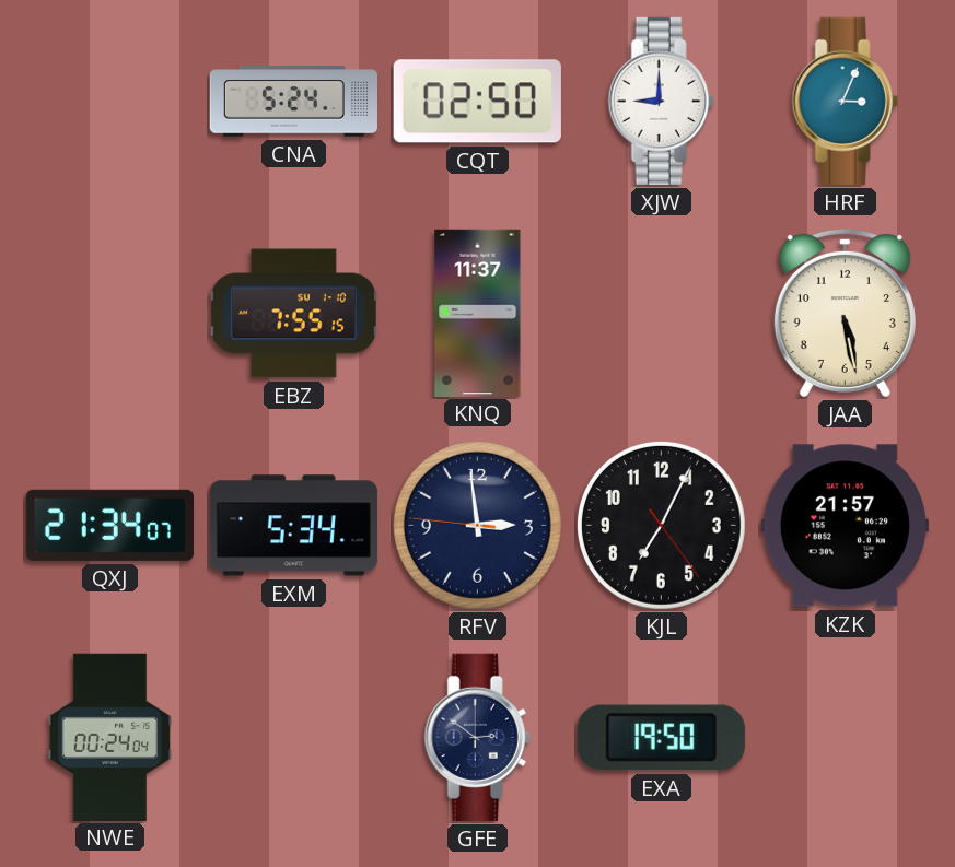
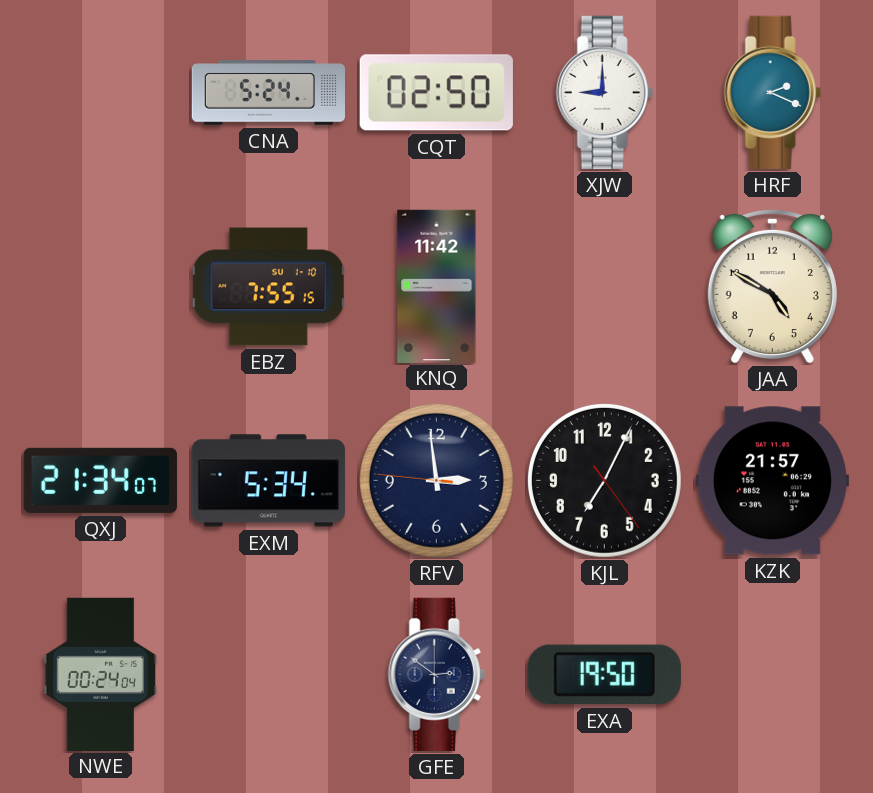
HRF: 3:04 -> 2:19
KNQ: 11:37 -> 11:42
JAA: 5:28 -> 4:50
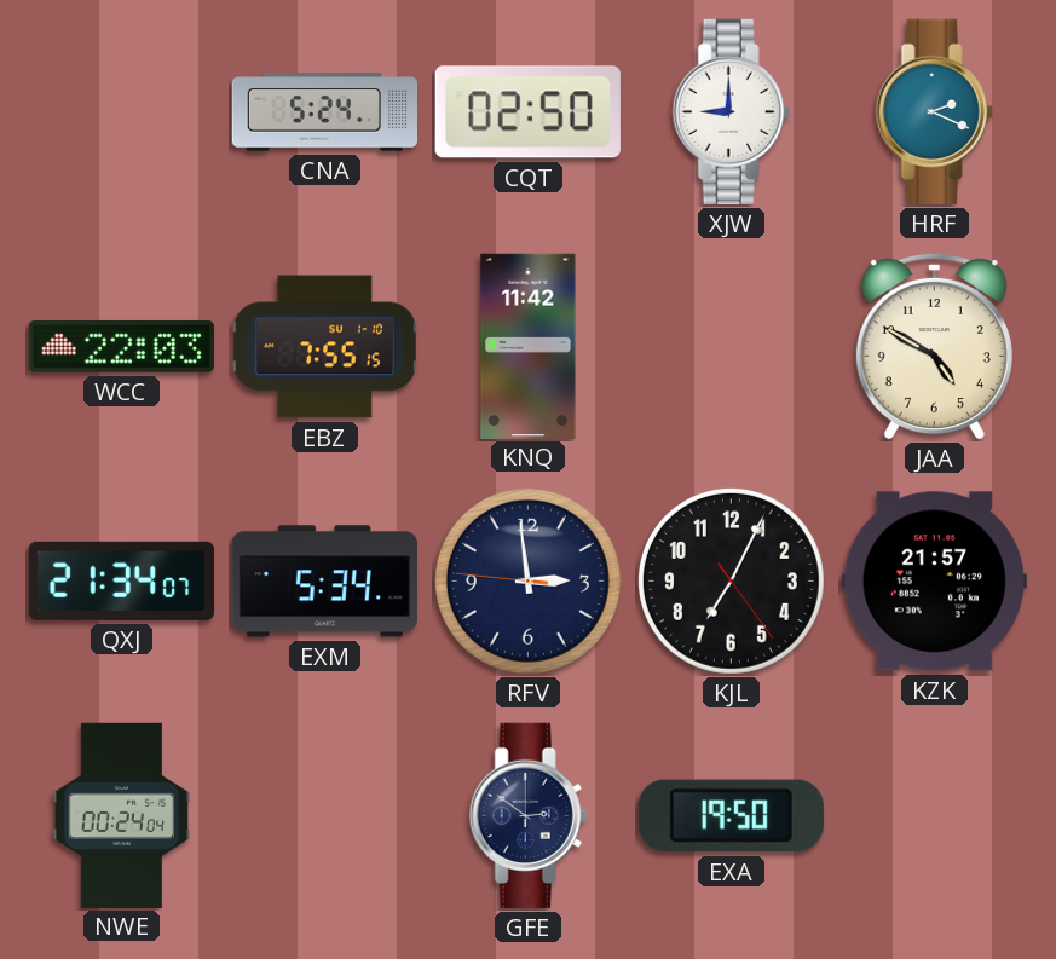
WCC: none -> 22:03
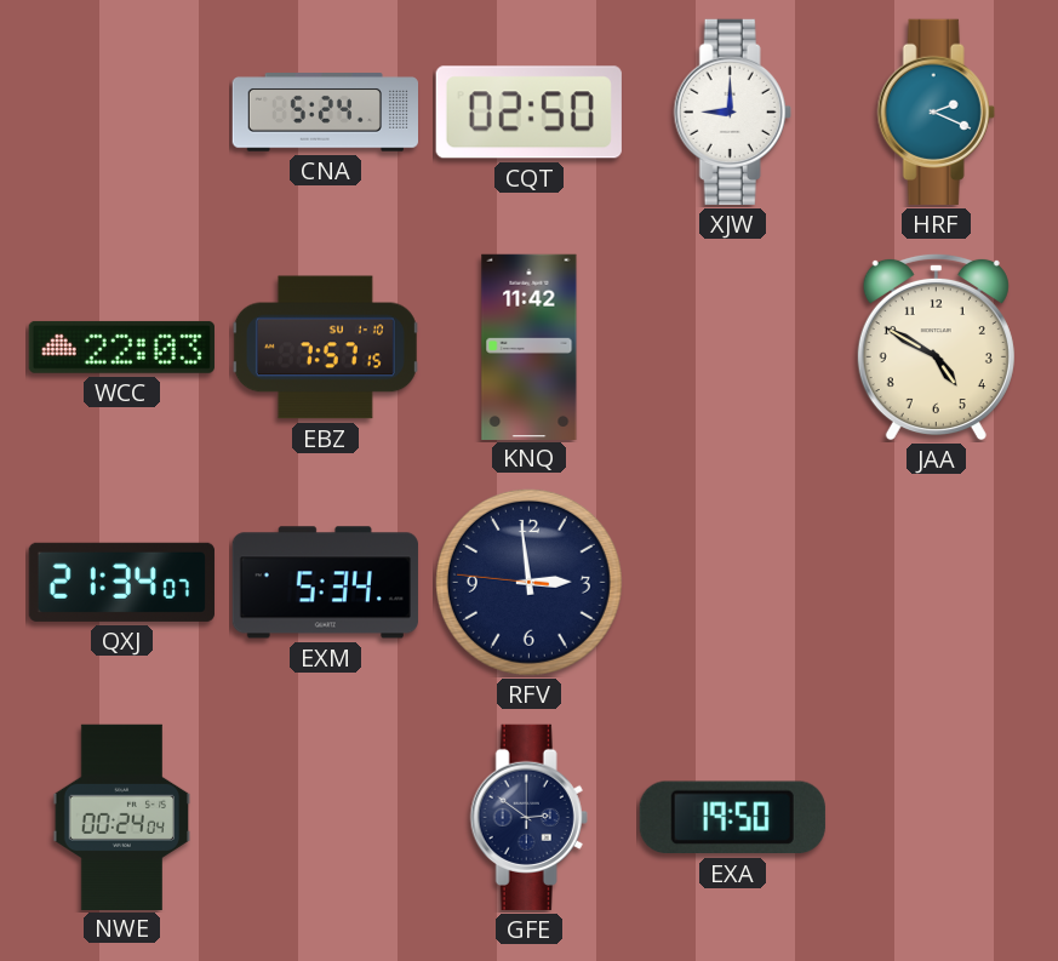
EBZ: 7:55 -> 7:57
KJL: 7:04 -> none
KZK: 21:57 -> none
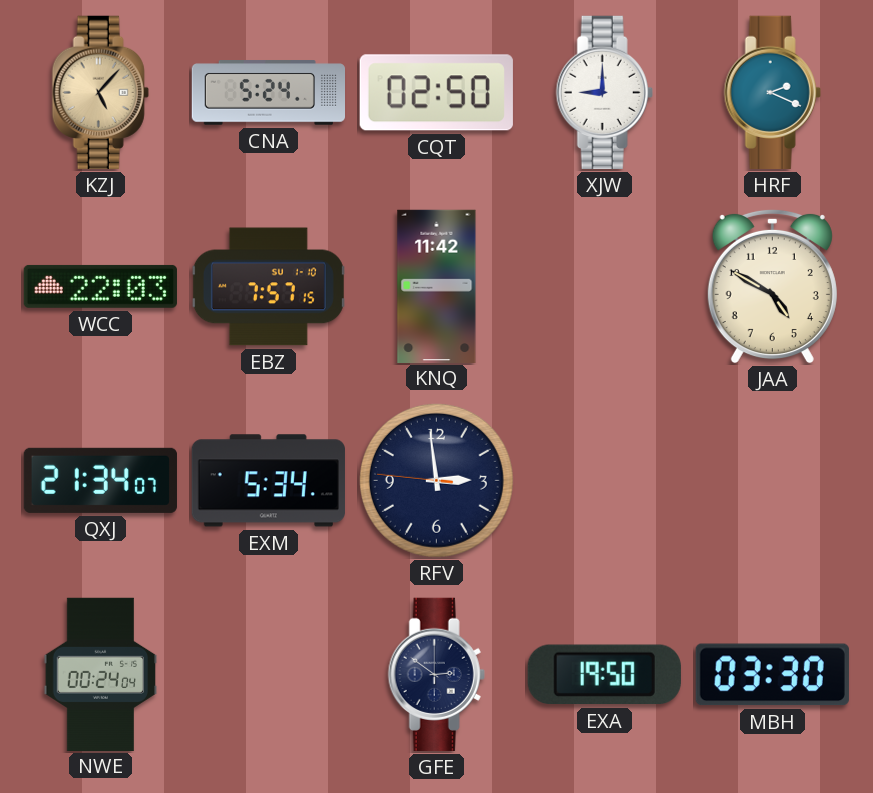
KZJ: none -> 5:07
MBH: none -> 03:30
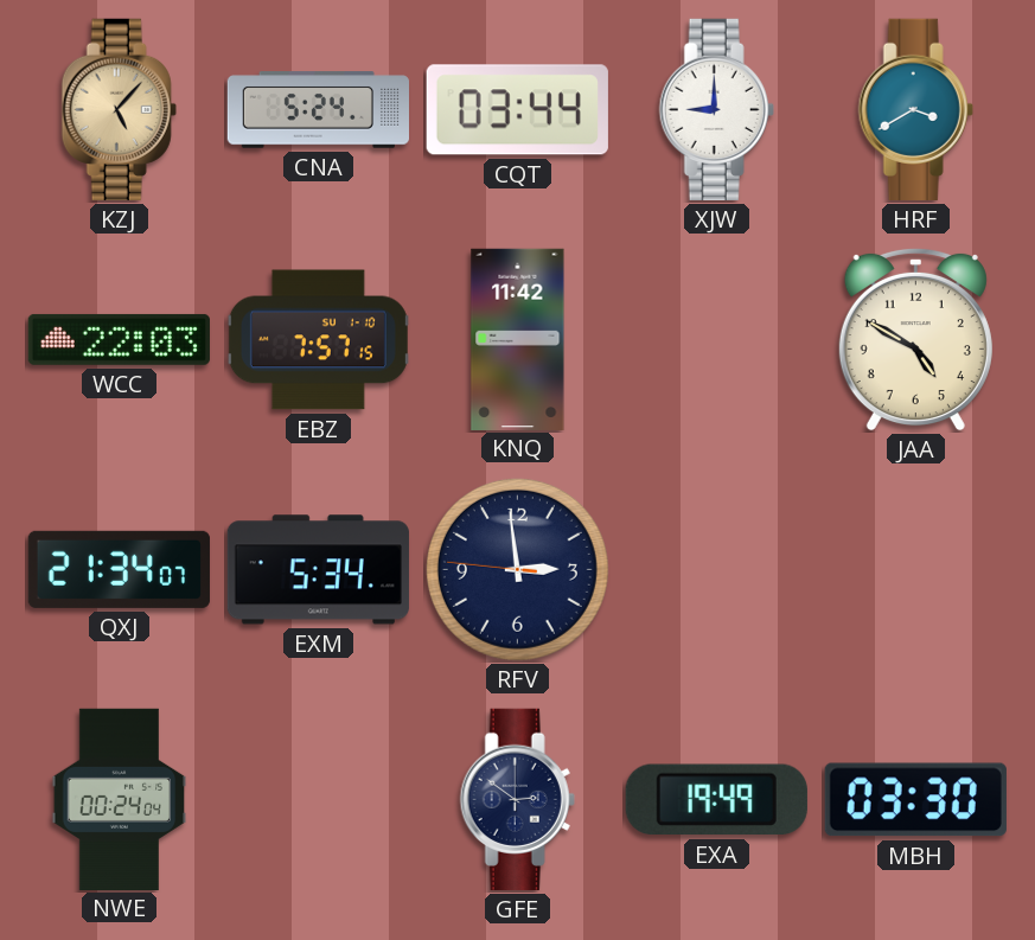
CQT: 02:50 -> 03:44
HRF: 2:19 -> 3:40
EXA: 19:50 -> 19:49
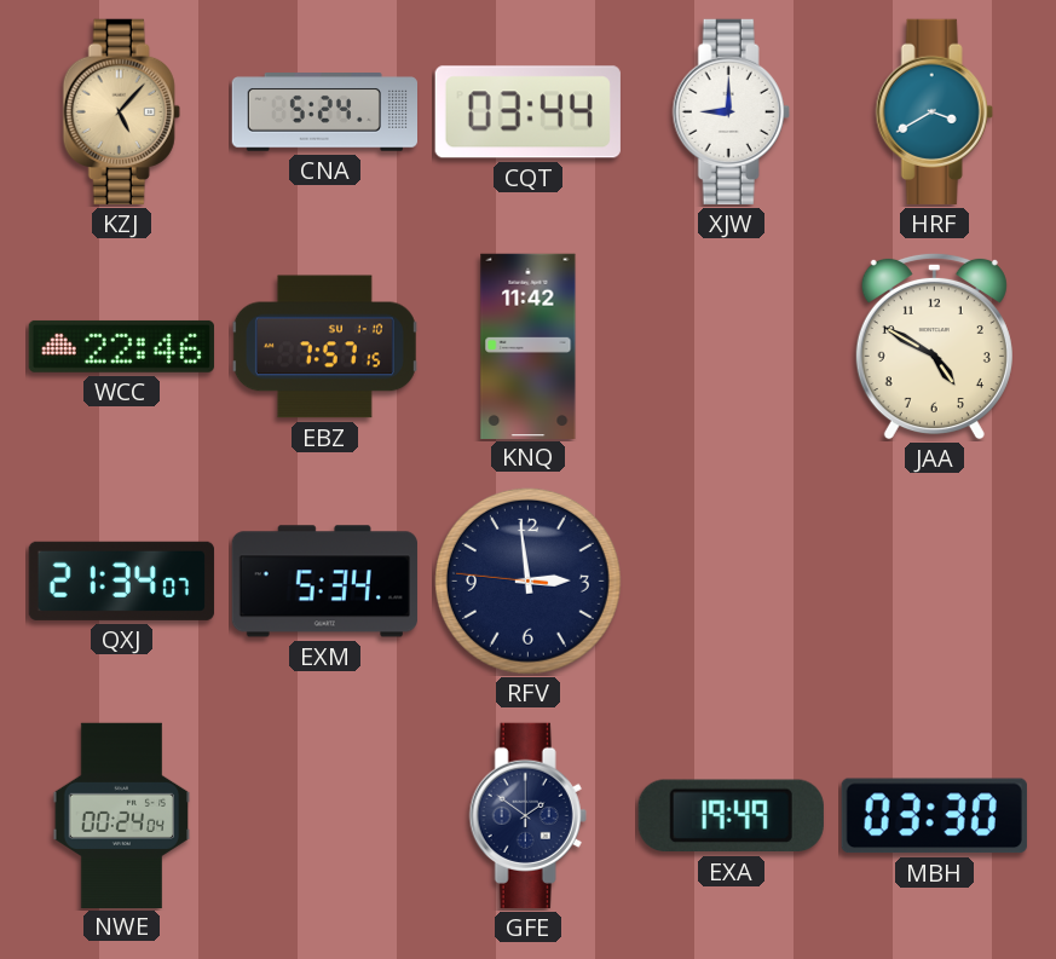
WCC: 22:03 -> 22:46
GFE: 2:51 -> 1:51
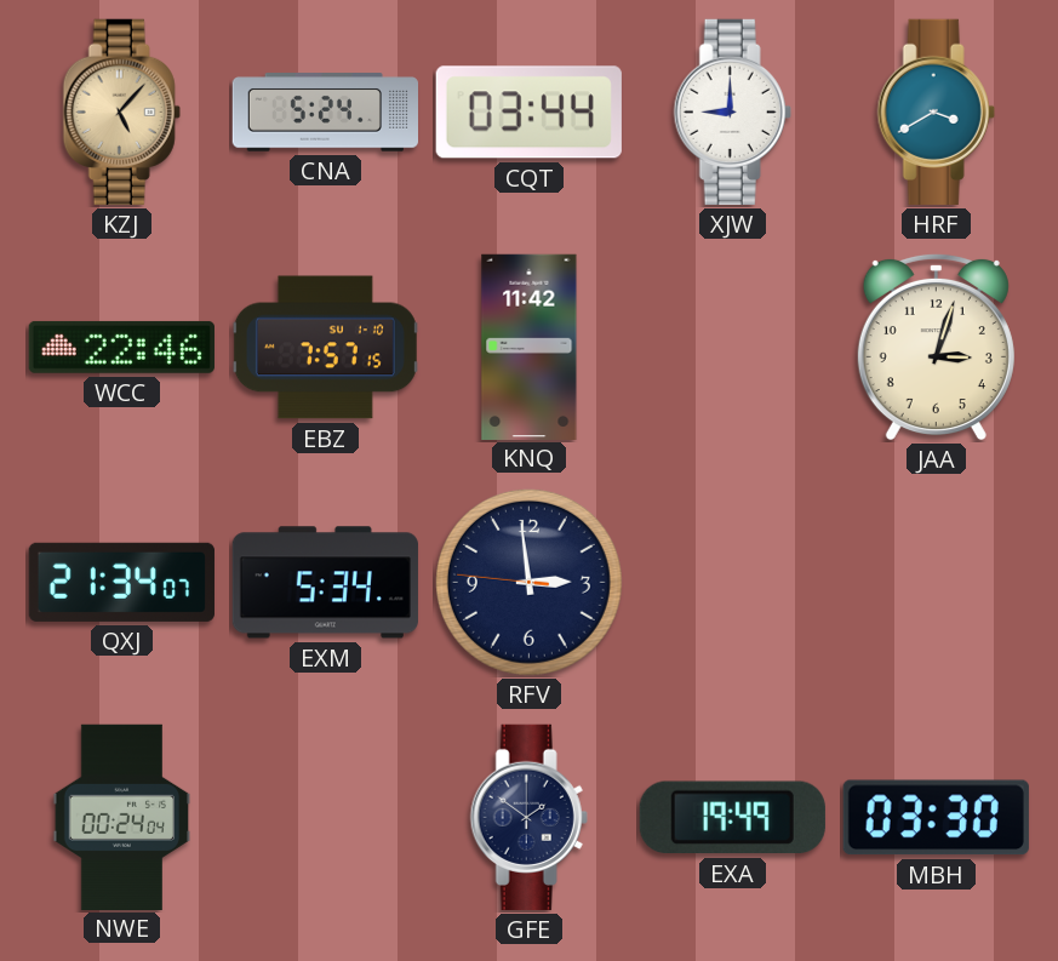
JAA: 4:50 -> 3:03
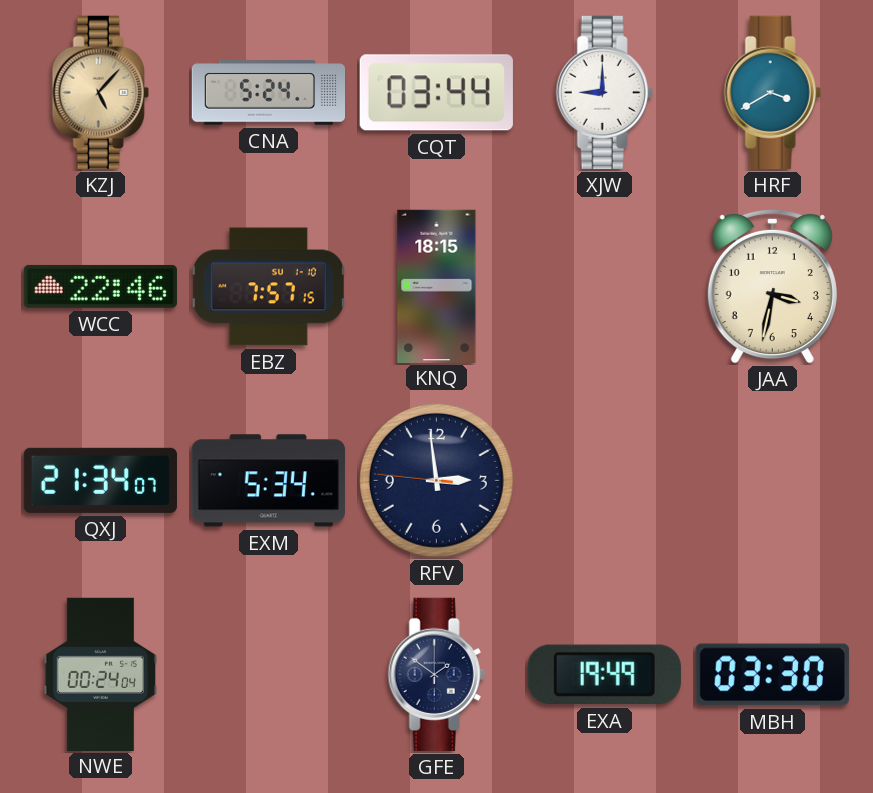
KNQ: 11:42 -> 18:15
JAA: 3:03 -> 3:32
